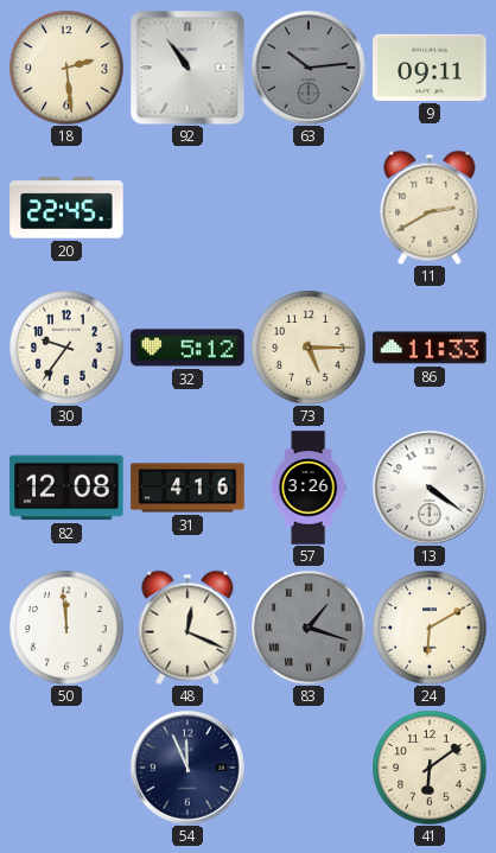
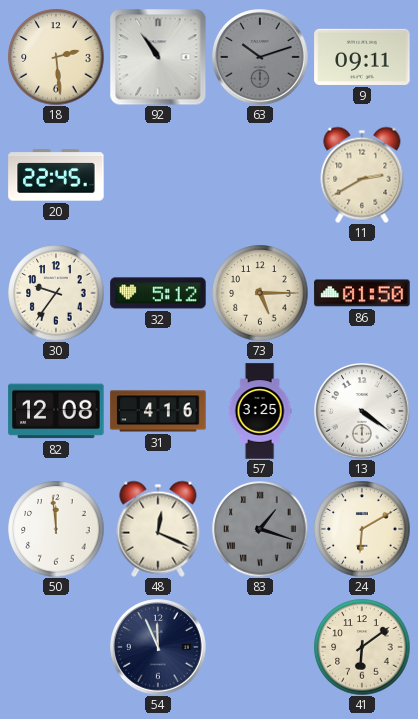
63: 10:14 -> 10:12
86: 11:33 -> 01:50
57: 3:26 -> 3:25
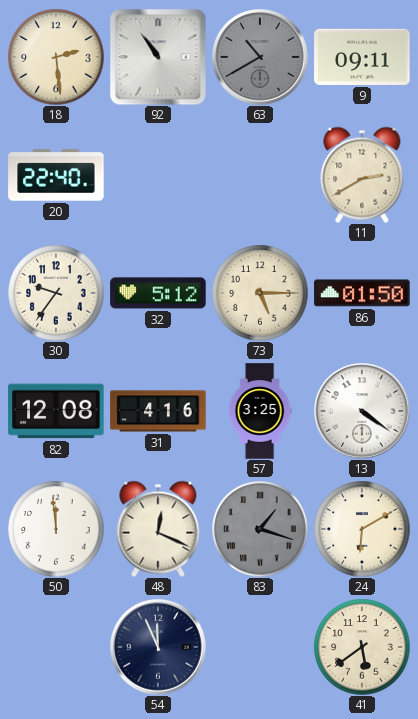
63: 10:12 -> 10:40
20: 22:45 -> 22:40
41: 6:09 -> 5:39
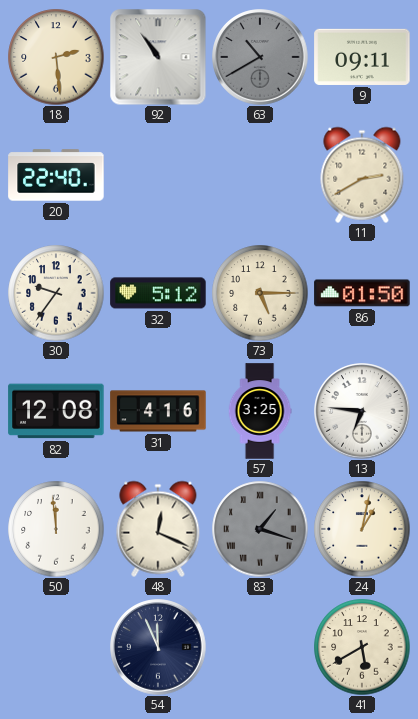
13: 4:21 -> 6:46
24: 6:10 -> 1:02
41: 5:39 -> 5:40
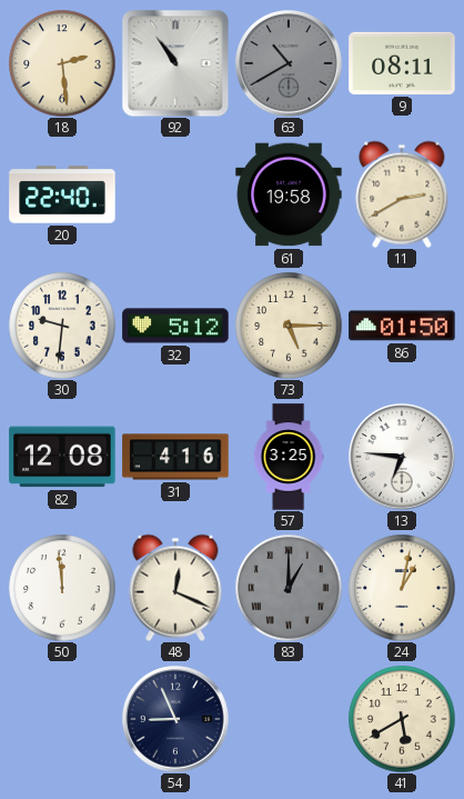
9: 09:11 -> 08:11
61: none -> 19:58
30: 9:36 -> 9:31
83: 1:18 -> 1:00
54: 11:56 -> 8:56
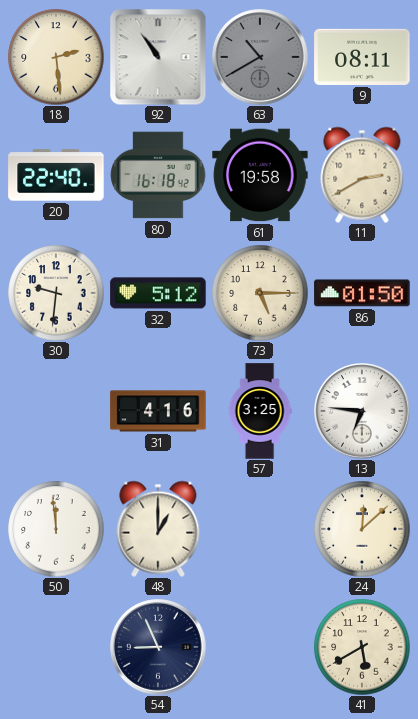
80: none -> 16:18
82: 12:08 -> none
48: 12:19 -> 1:00
83: 1:00 -> none
24: 1:02 -> 12:08
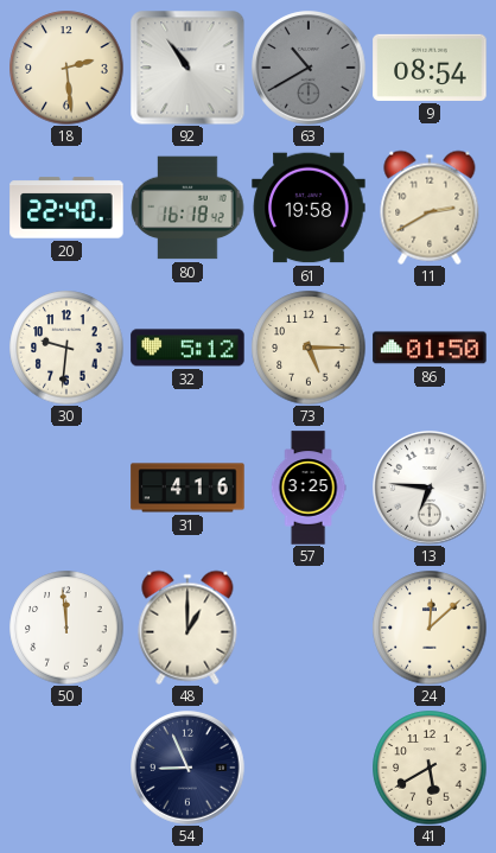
9: 08:11 -> 08:54
